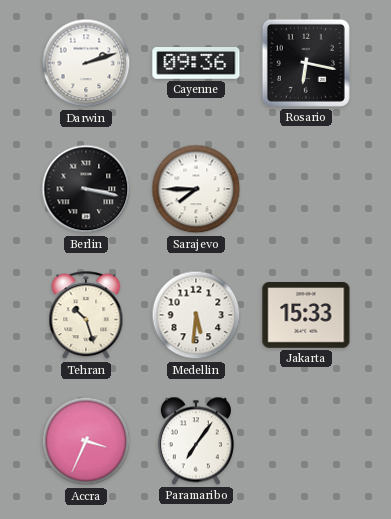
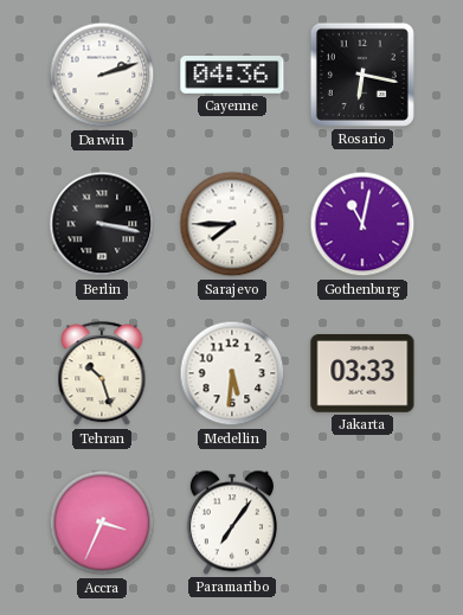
Cayenne: 09:36 -> 04:36
Gothenburg: none -> 11:02
Jakarta: 15:33 -> 03:33
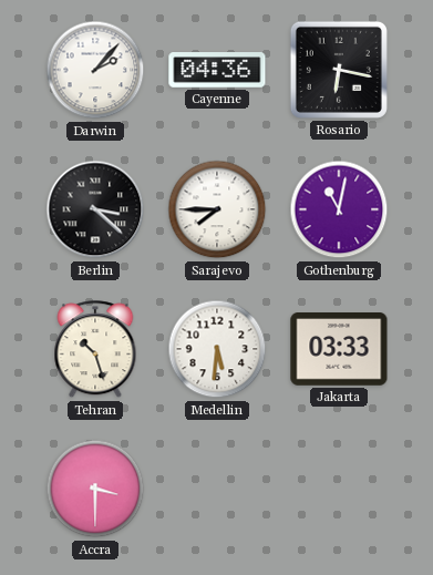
Darwin: 2:12 -> 2:07
Berlin: 3:17 -> 3:22
Accra: 3:34 -> 3:30
Paramaribo: 7:06 -> none
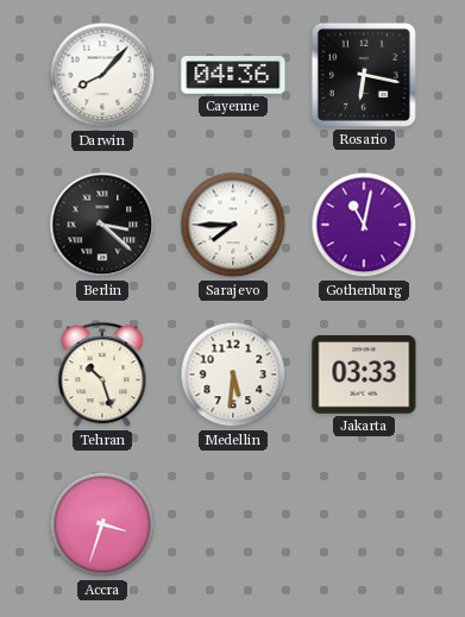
Darwin: 2:07 -> 8:07
Accra: 3:30 -> 3:33
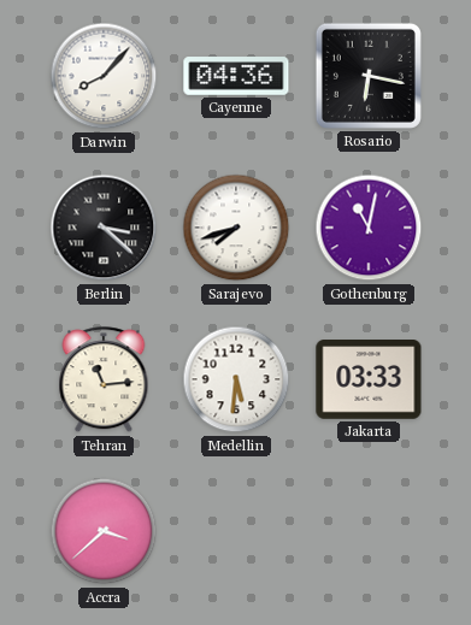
Sarajevo: 7:45 -> 7:42
Tehran: 10:27 -> 11:14
Accra: 3:33 -> 3:38
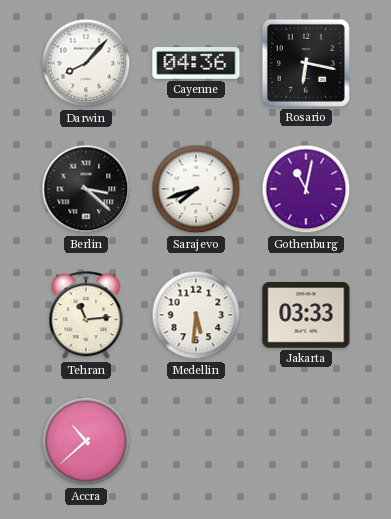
Accra: 3:38 -> 10:38
